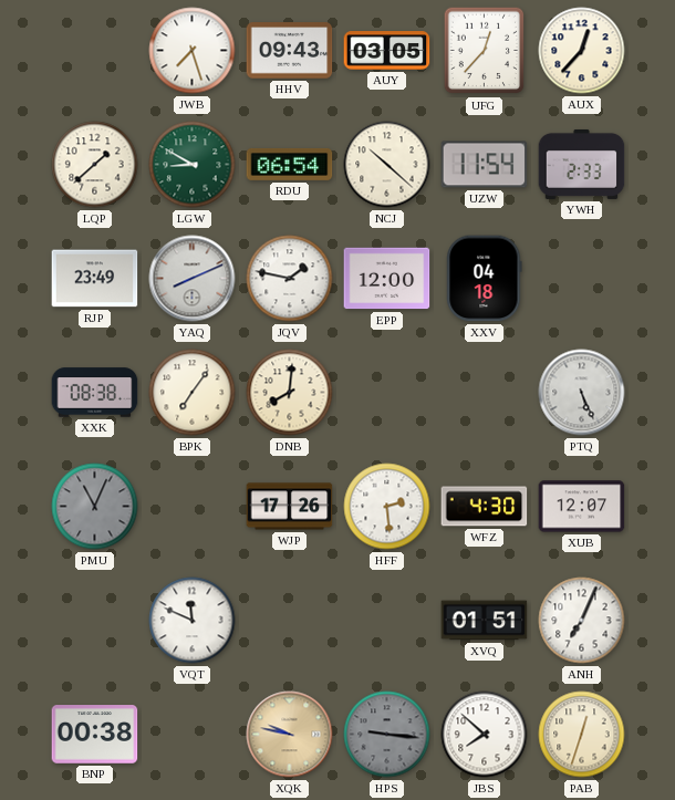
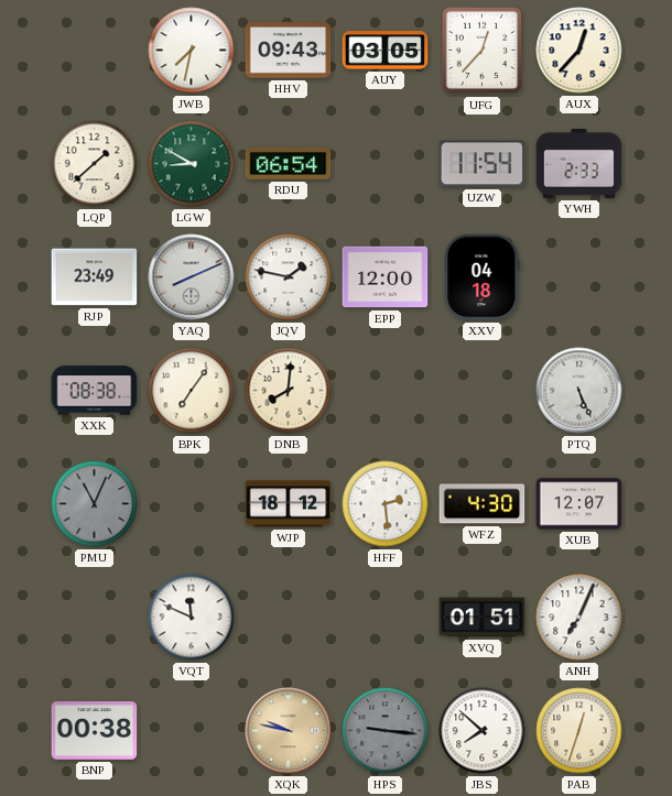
JWB: 7:27 -> 7:32
NCJ: 10:22 -> none
WJP: 17:26 -> 18:12
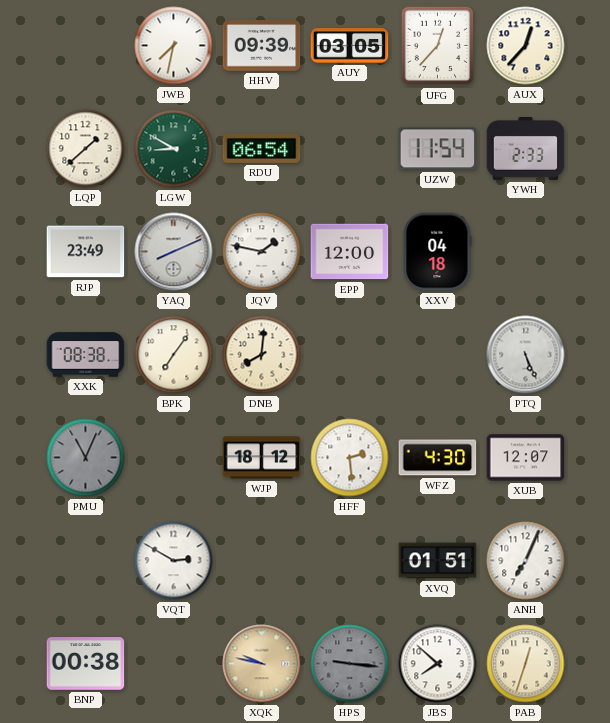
HHV: 09:43 -> 09:39
VQT: 11:49 -> 2:50
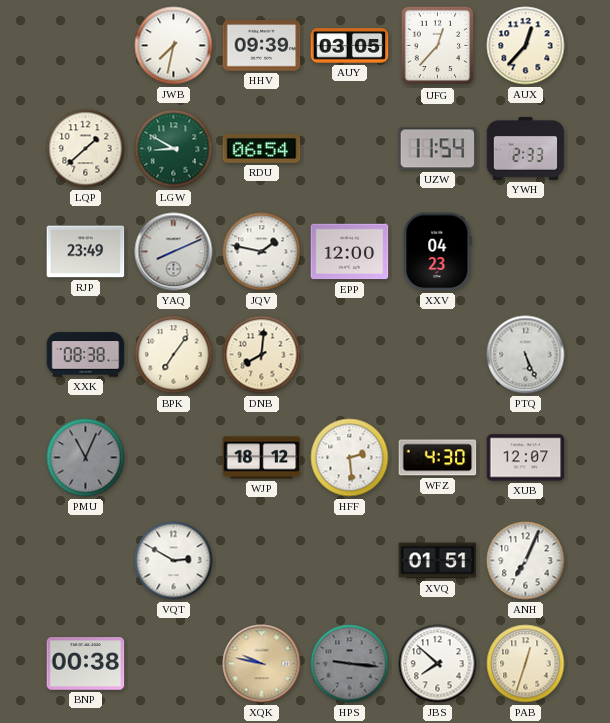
XXV: 04:18 -> 04:23
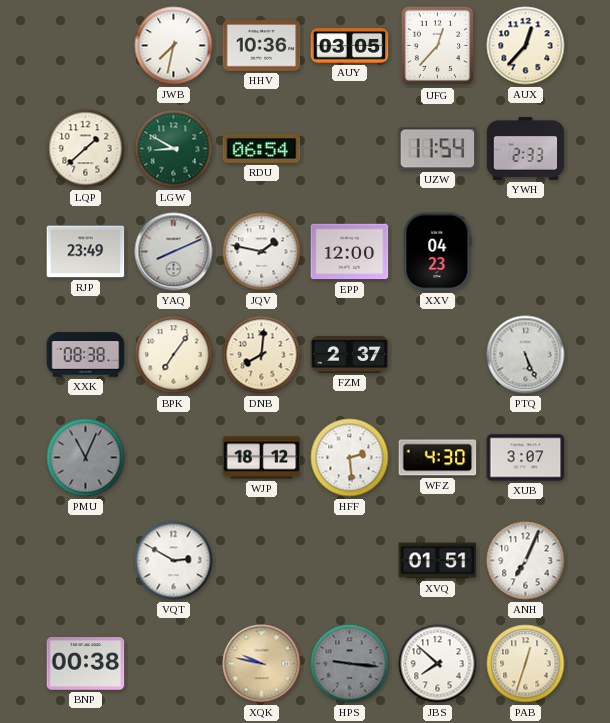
HHV: 09:39 -> 10:36
FZM: none -> 2:37
XUB: 12:07 -> 3:07
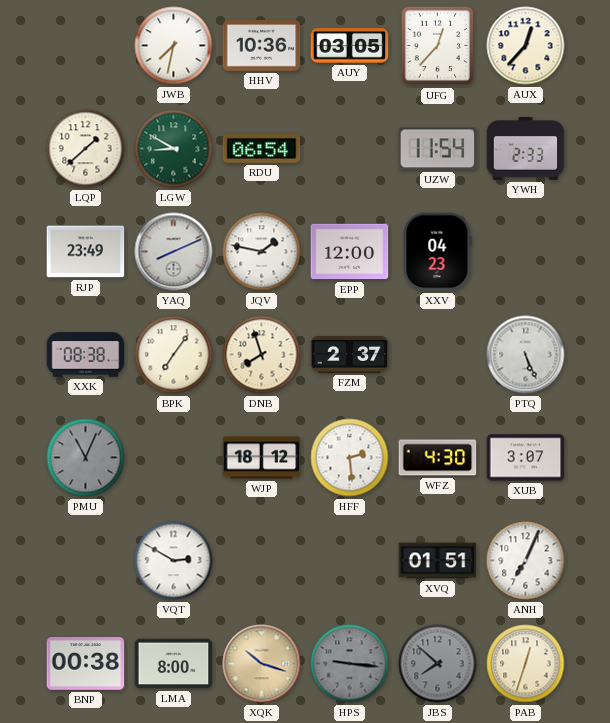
DNB: 8:01 -> 7:57
LMA: none -> 8:00
XQK: 9:47 -> 10:18
JBS dial: white -> grey
